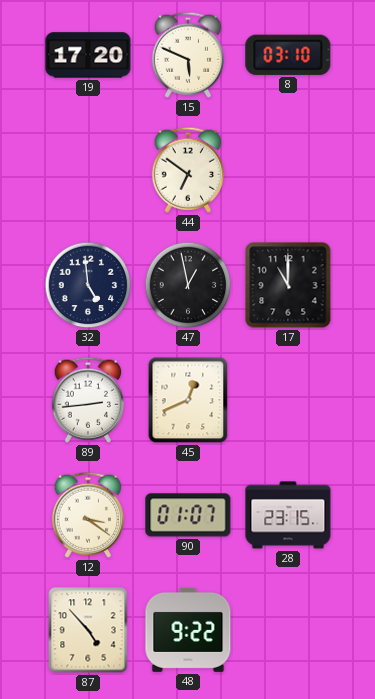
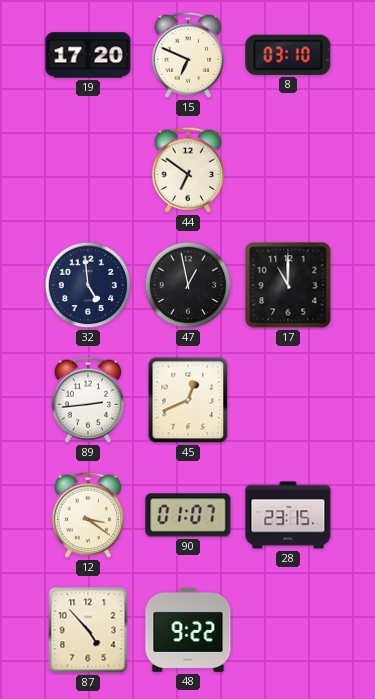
15: 5:49 -> 6:49
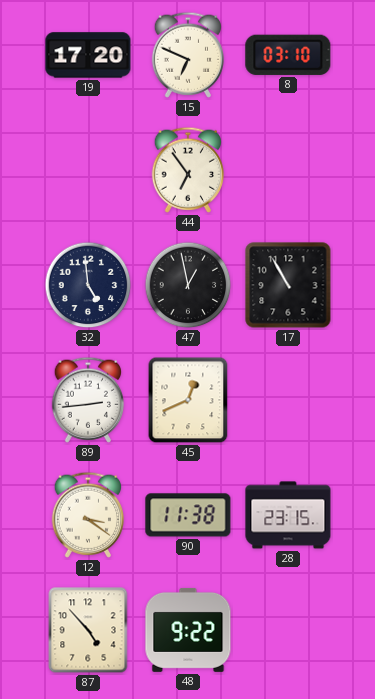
44: 6:51 -> 6:54
17: 11:00 -> 10:55
90: 01:07 -> 11:38
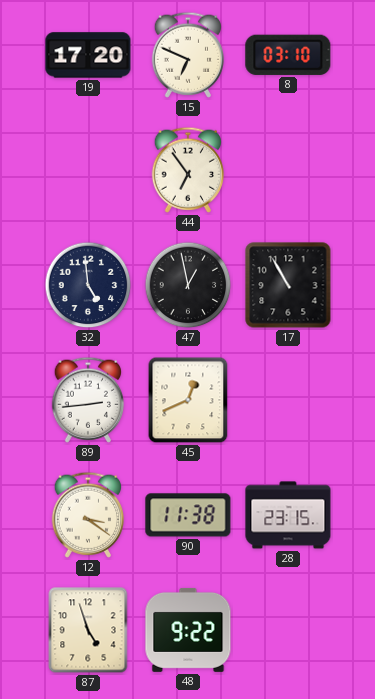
87: 4:53 -> 4:57
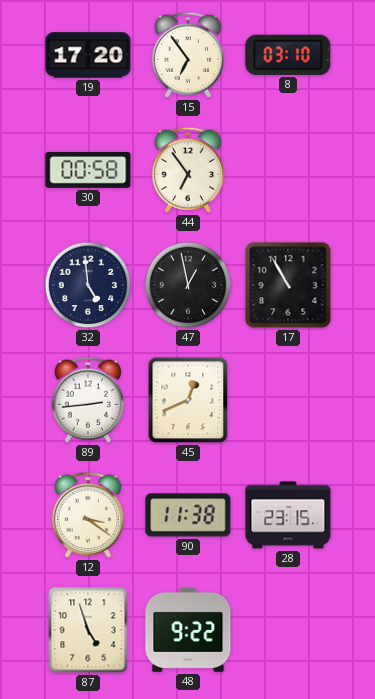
15: 6:49 -> 6:54
30: none -> 00:58
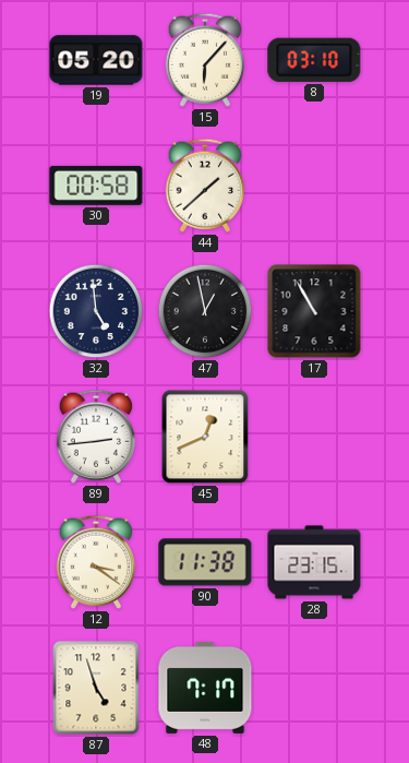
19: 17:20 -> 05:20
15: 6:54 -> 6:07
44: 6:54 -> 1:38
48: 9:22 -> 7:17
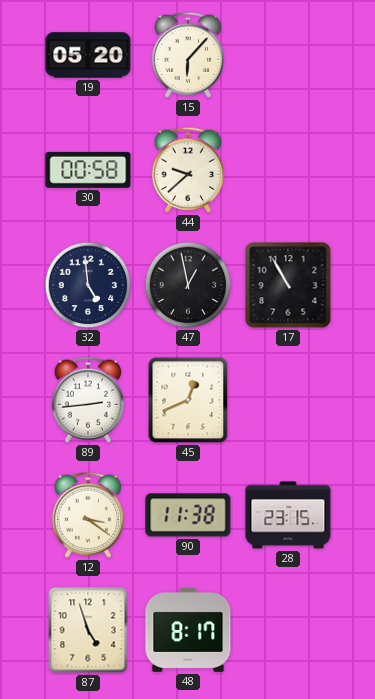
8: 03:10 -> none
44: 1:38 -> 9:38
48: 7:17 -> 8:17
